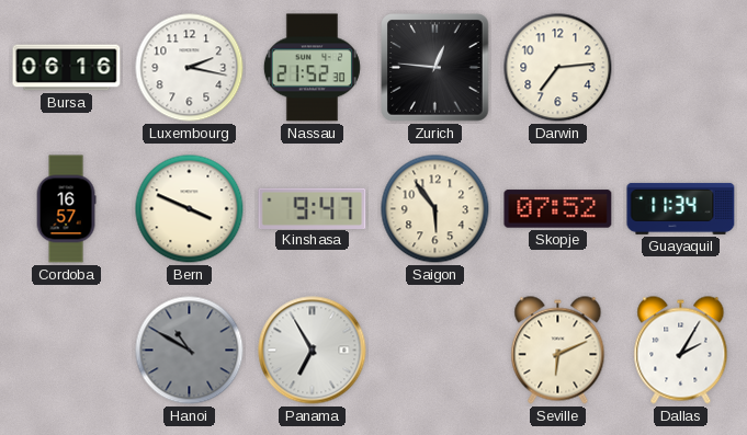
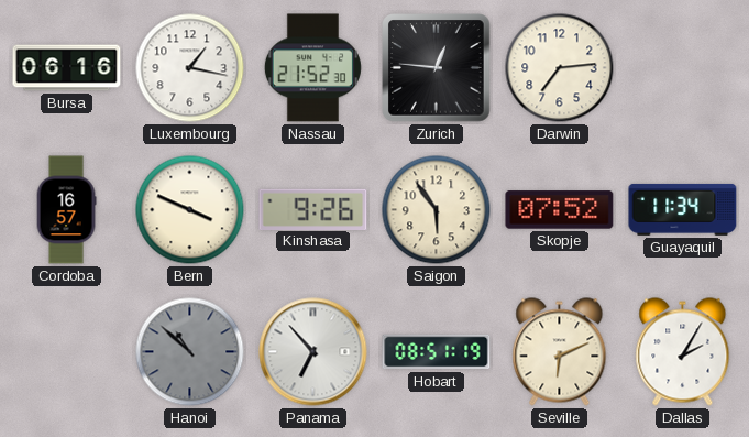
Luxembourg: 2:17 -> 1:17
Kinshasa: 9:47 -> 9:26
Hanoi: 10:50 -> 10:52
Panama: 6:55 -> 6:53
Hobart: none -> 08:51
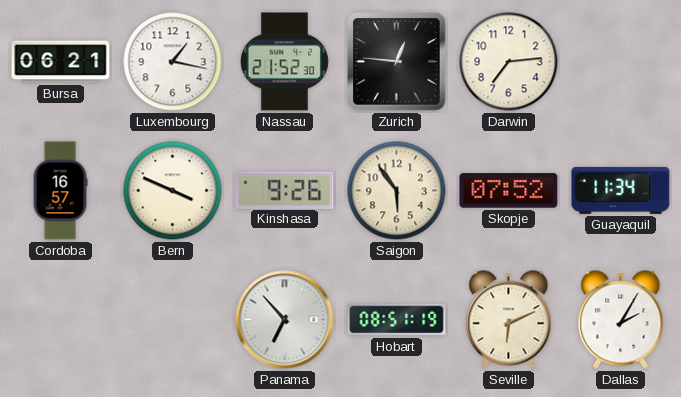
Bursa: 06:16 -> 06:21
Hanoi: 10:52 -> none
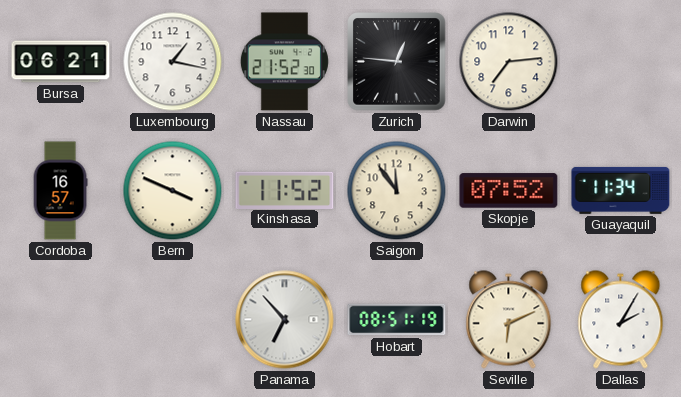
Kinshasa: 9:26 -> 11:52
Saigon: 5:54 -> 11:54
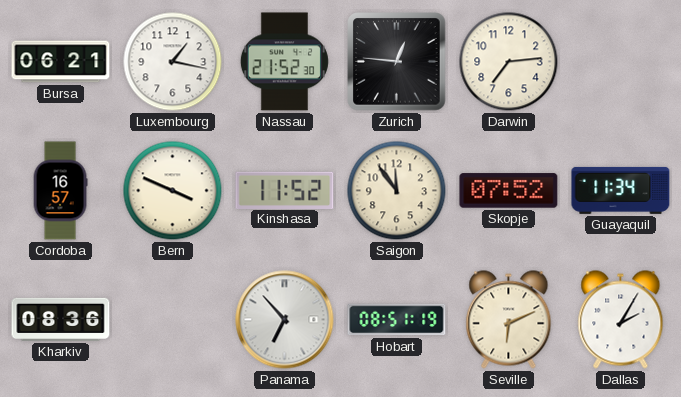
Kharkiv: none -> 08:36
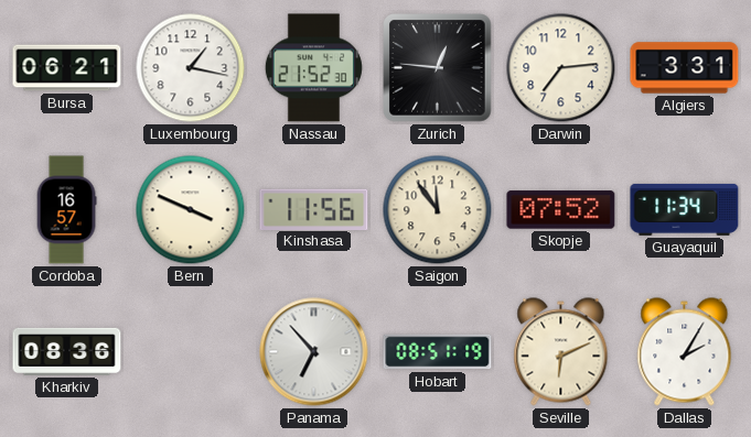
Algiers: none -> 3:31
Kinshasa: 11:52 -> 11:56
